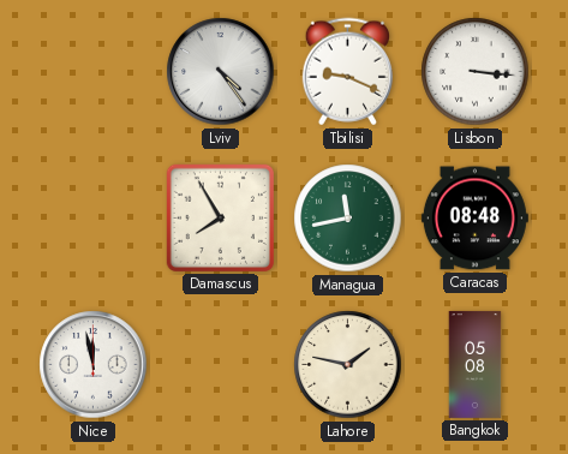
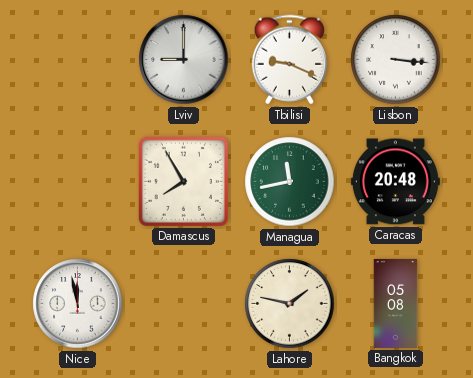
Lviv: 4:24 -> 9:00
Caracas: 08:48 -> 20:48
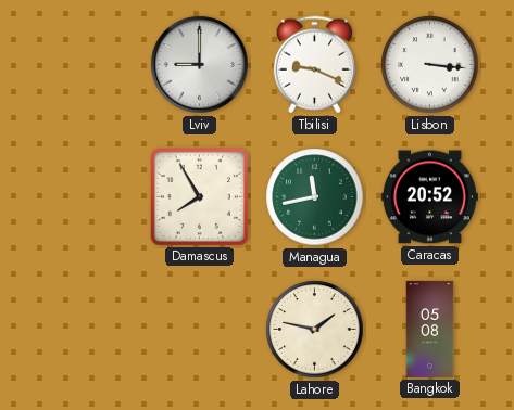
Caracas: 20:48 -> 20:52
Nice: 11:58 -> none
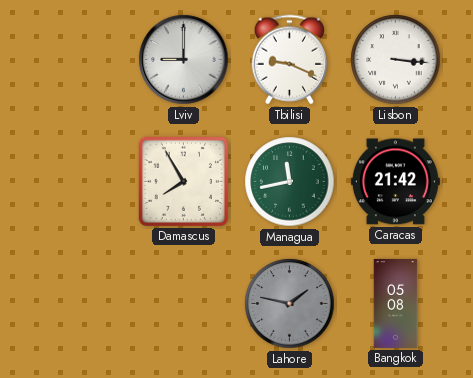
Caracas: 20:52 -> 21:42
Lahore dial: cream -> grey
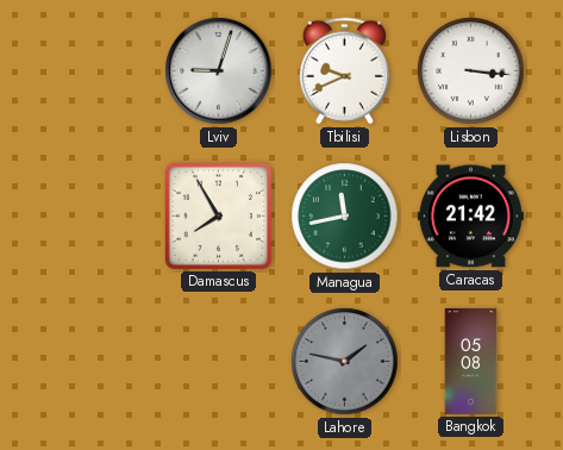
Lviv: 9:00 -> 9:03
Tbilisi: 9:19 -> 9:41
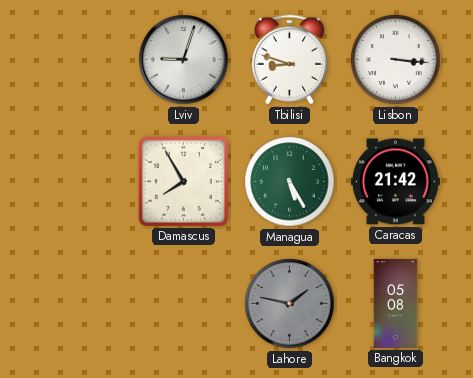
Tbilisi: 9:41 -> 8:48
Managua: 11:43 -> 5:25
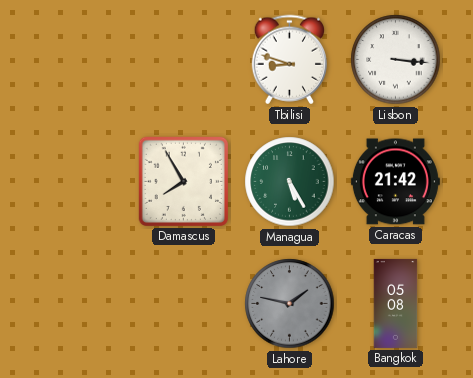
Lviv: 9:03 -> none
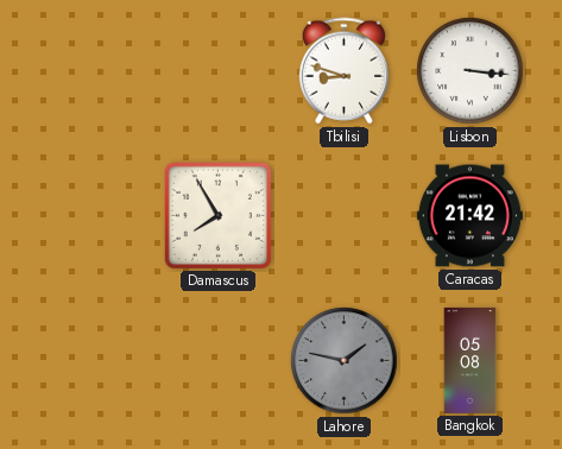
Managua: 5:25 -> none
